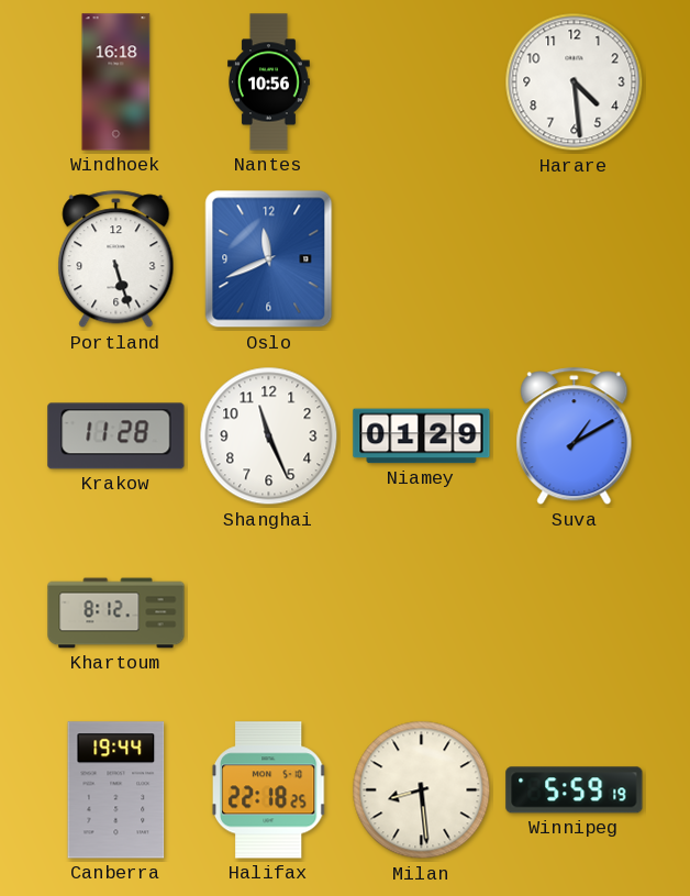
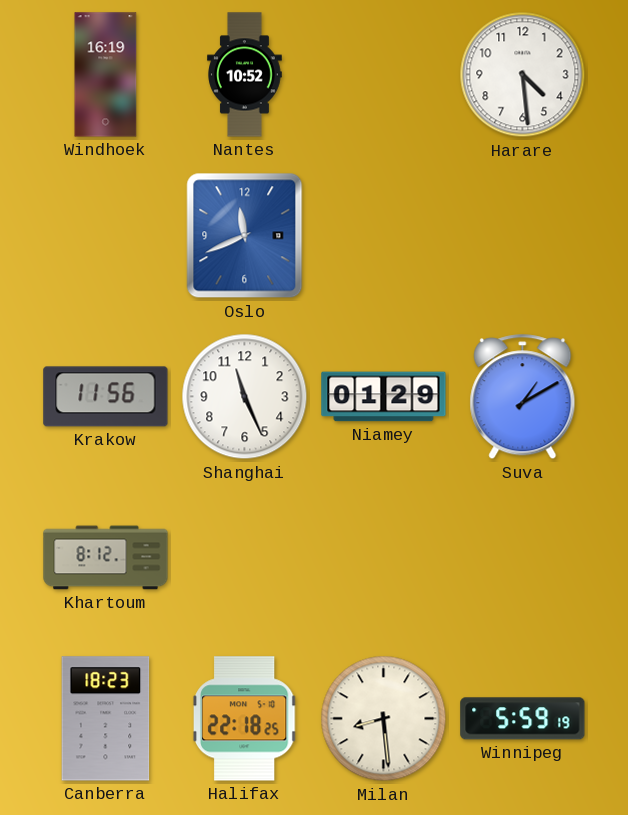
Windhoek: 16:18 -> 16:19
Nantes: 10:56 -> 10:52
Portland: 5:27 -> none
Krakow: 11:28 -> 11:56
Canberra: 19:44 -> 18:23
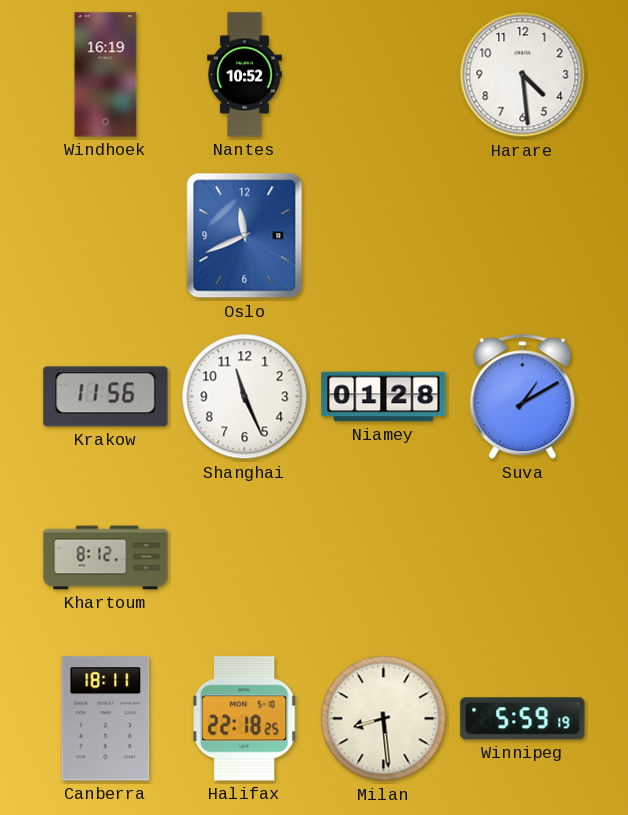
Niamey: 01:29 -> 01:28
Canberra: 18:23 -> 18:11
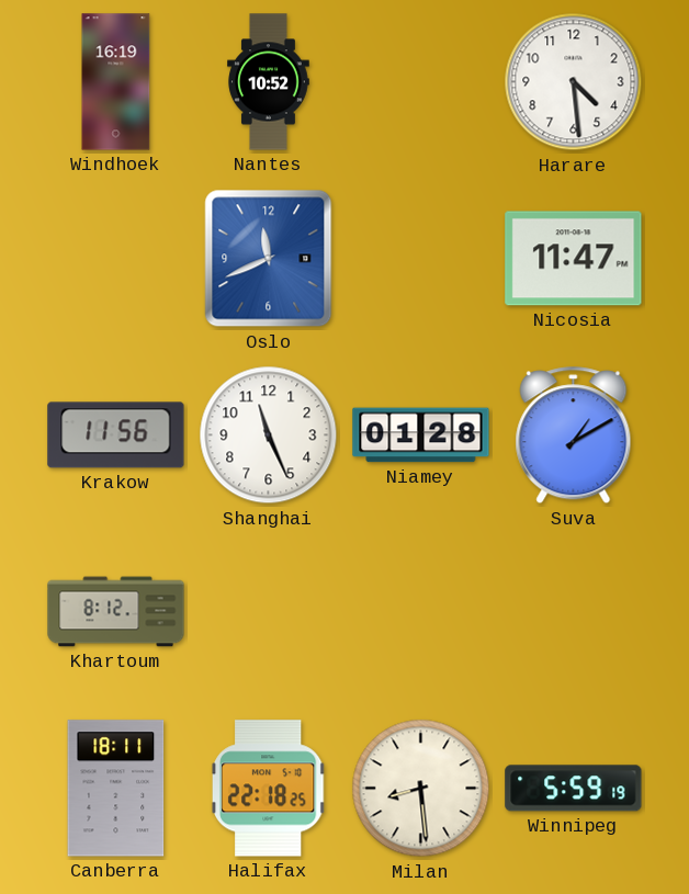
Nicosia: none -> 11:47
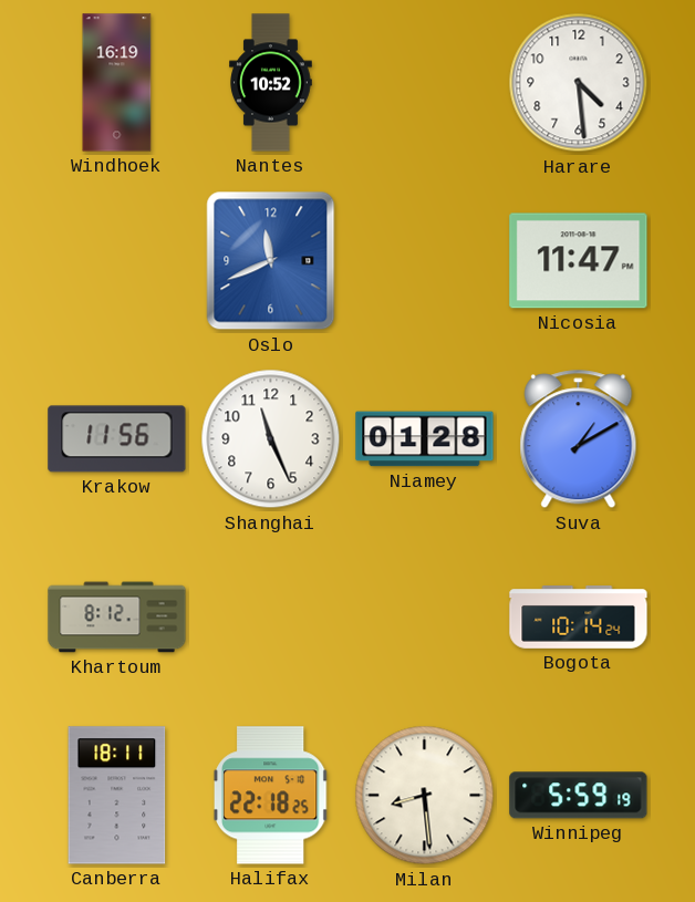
Bogota: none -> 10:14
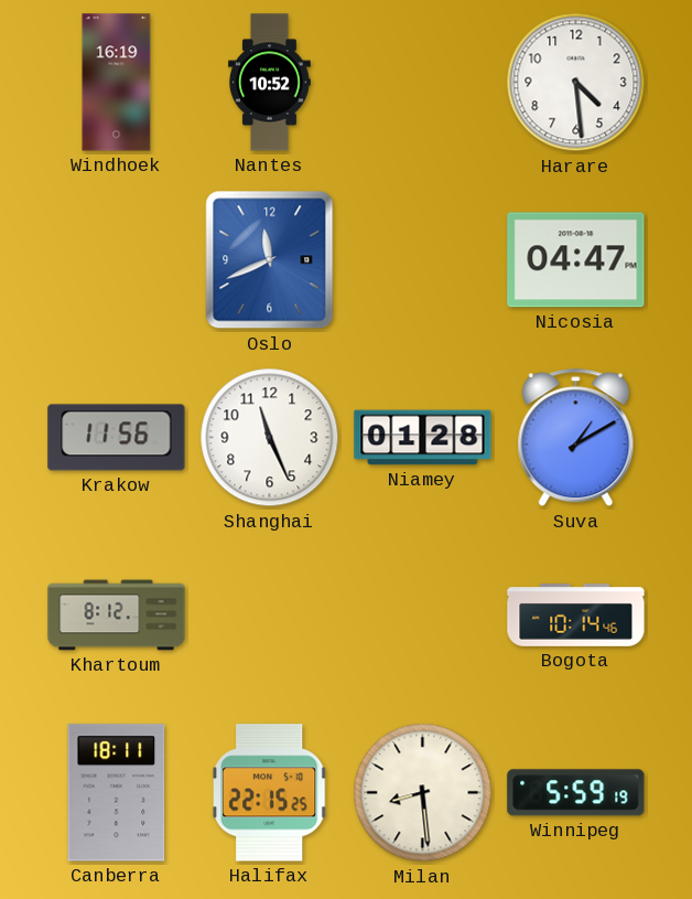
Nicosia: 11:47 -> 04:47
Bogota: 10:14:24 -> 10:14:46
Halifax: 22:18 -> 22:15
